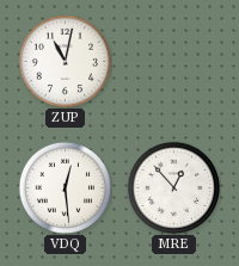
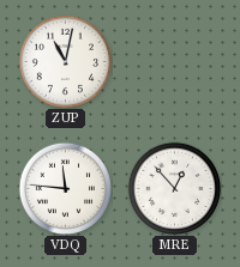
VDQ: 12:29 -> 11:46
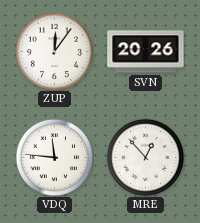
ZUP: 11:02 -> 12:06
SVN: none -> 20:26
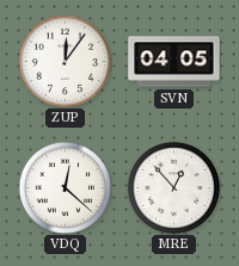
SVN: 20:26 -> 04:05
VDQ: 11:46 -> 12:22
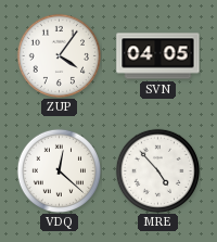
ZUP: 12:06 -> 4:06
MRE: 12:53 -> 4:53
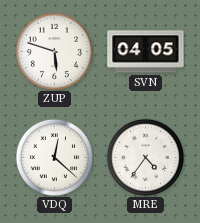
ZUP: 4:06 -> 5:48
MRE: 4:53 -> 4:36
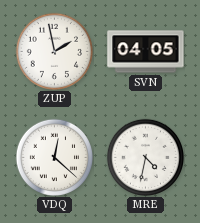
ZUP: 5:48 -> 1:58
MRE: 4:36 -> 4:32
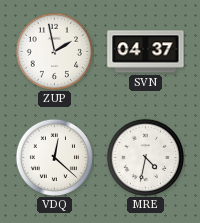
SVN: 04:05 -> 04:37
